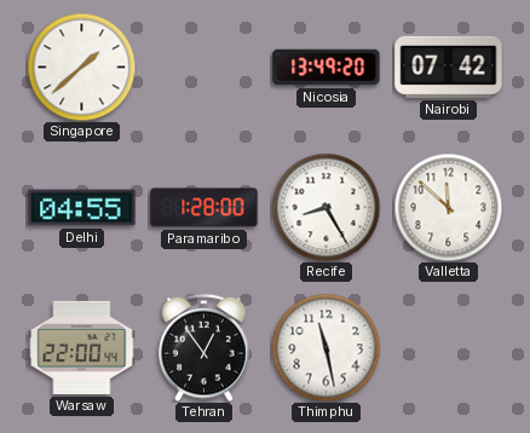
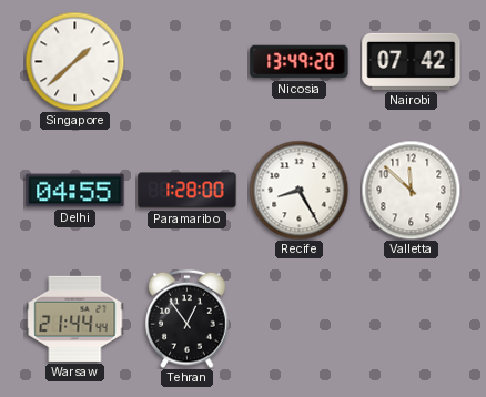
Warsaw: 22:00 -> 21:44
Thimphu: 11:28 -> none
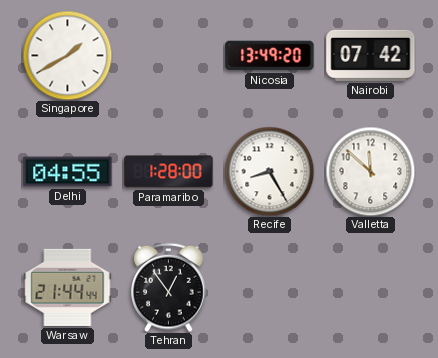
Singapore: 1:38 -> 1:40
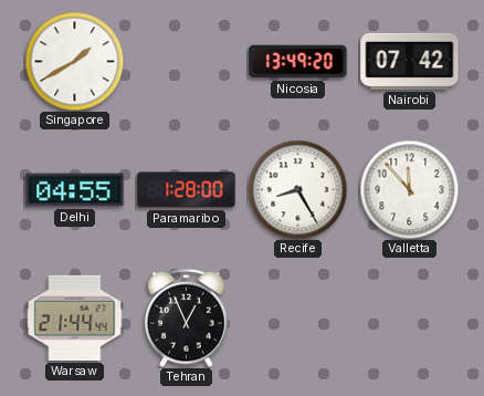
Valletta: 11:52 -> 11:53
Tehran: 12:54 -> 12:56
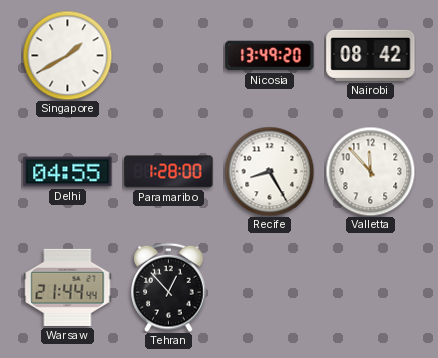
Nairobi: 07:42 -> 08:42
Tehran: 12:56 -> 12:53
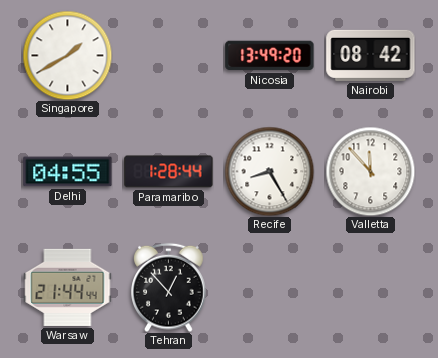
Paramaribo: 1:28:00 -> 1:28:44
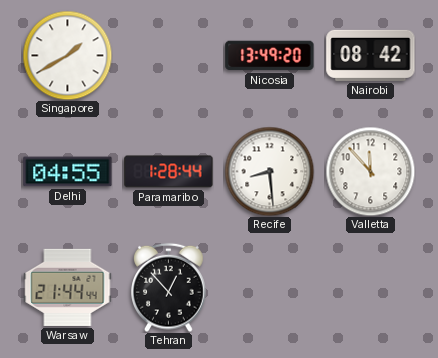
Recife: 8:25 -> 8:29
